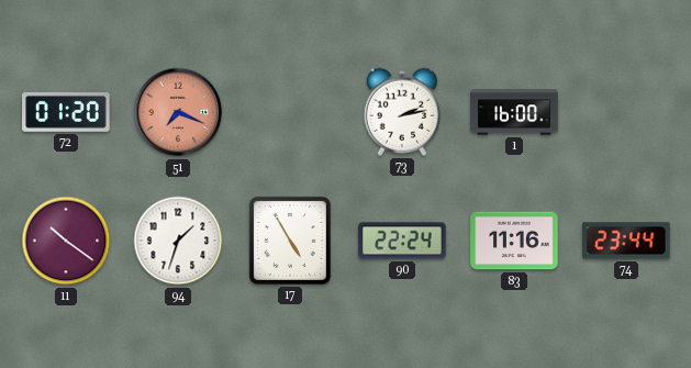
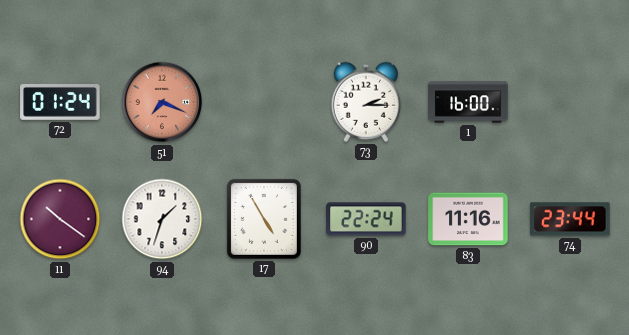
72: 01:20 -> 01:24
73: 2:13 -> 2:15
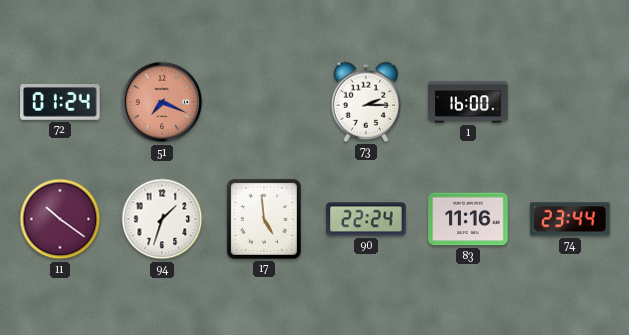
17: 4:55 -> 4:59
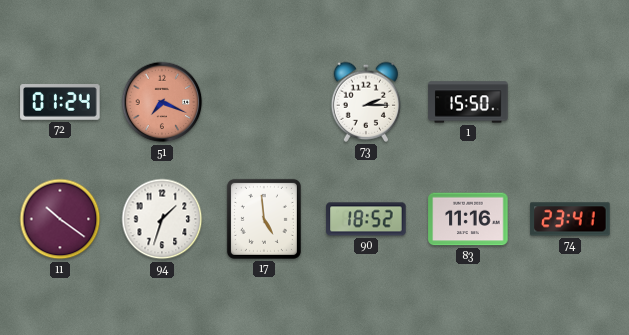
1: 16:00 -> 15:50
90: 22:24 -> 18:52
74: 23:44 -> 23:41
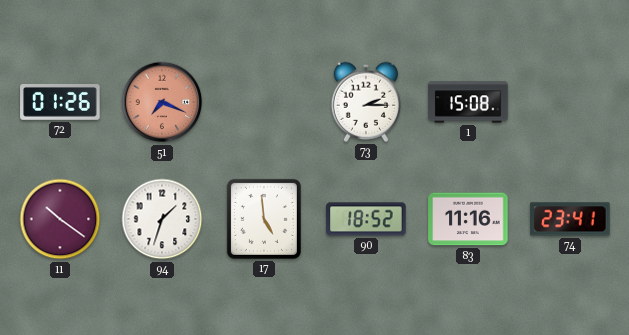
72: 01:24 -> 01:26
1: 15:50 -> 15:08
